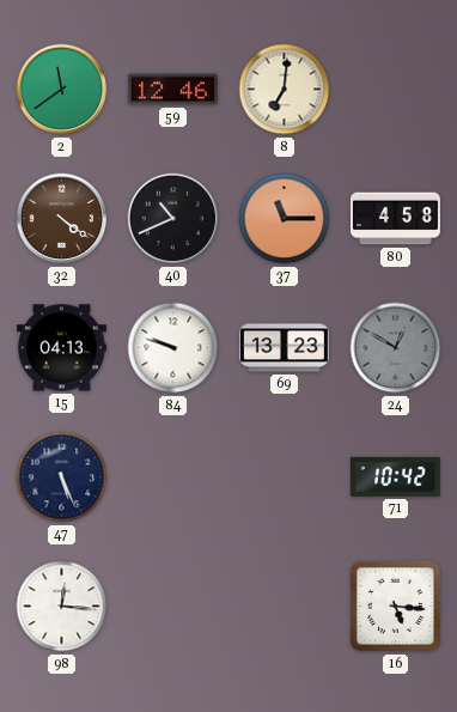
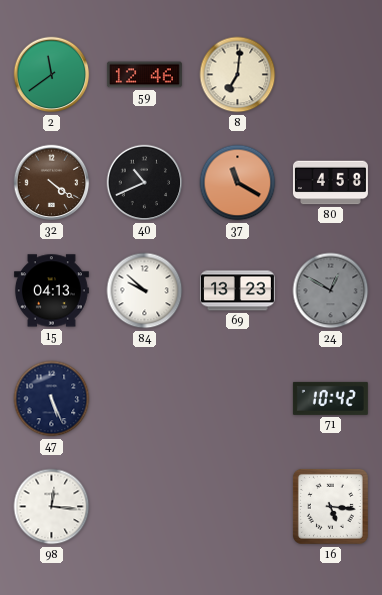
37: 11:15 -> 11:20
84: 9:48 -> 9:52
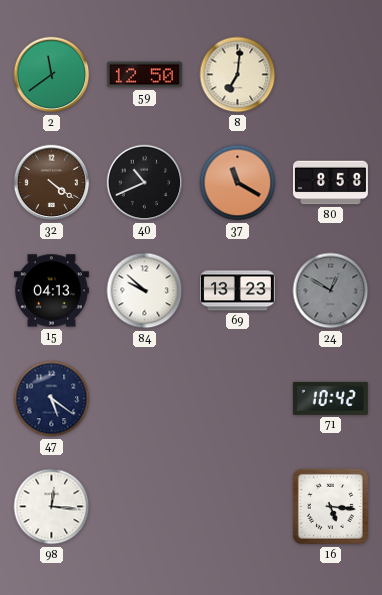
59: 12:46 -> 12:50
80: 4:58 -> 8:58
47: 5:26 -> 5:21
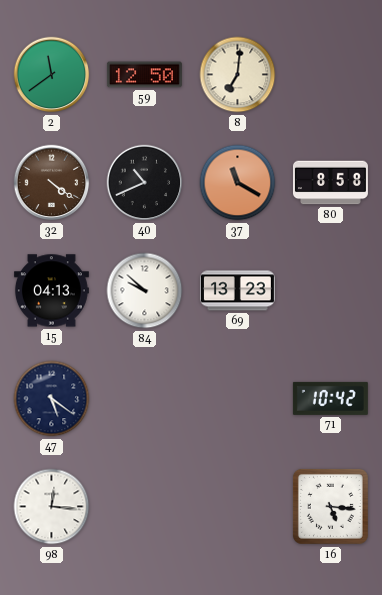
24: 12:50 -> none
